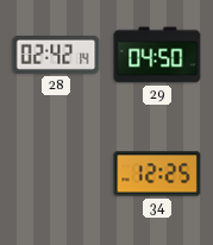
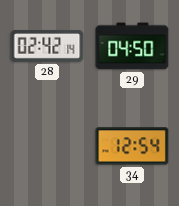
34: 12:25 -> 12:54
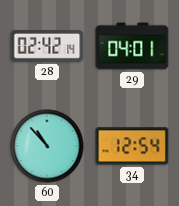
29: 04:50 -> 04:01
60: none -> 10:53
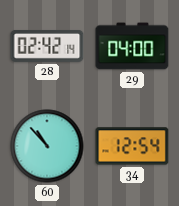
29: 04:01 -> 04:00
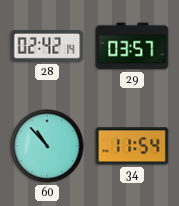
29: 04:00 -> 03:57
34: 12:54 -> 11:54
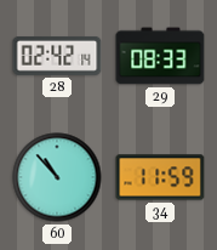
29: 03:57 -> 08:33
34: 11:54 -> 11:59
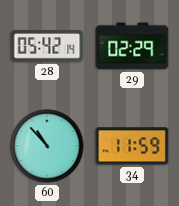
28: 02:42 -> 05:42
29: 08:33 -> 02:29
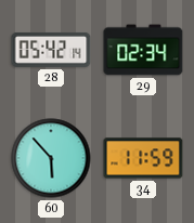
29: 02:29 -> 02:34
60: 10:53 -> 5:53
